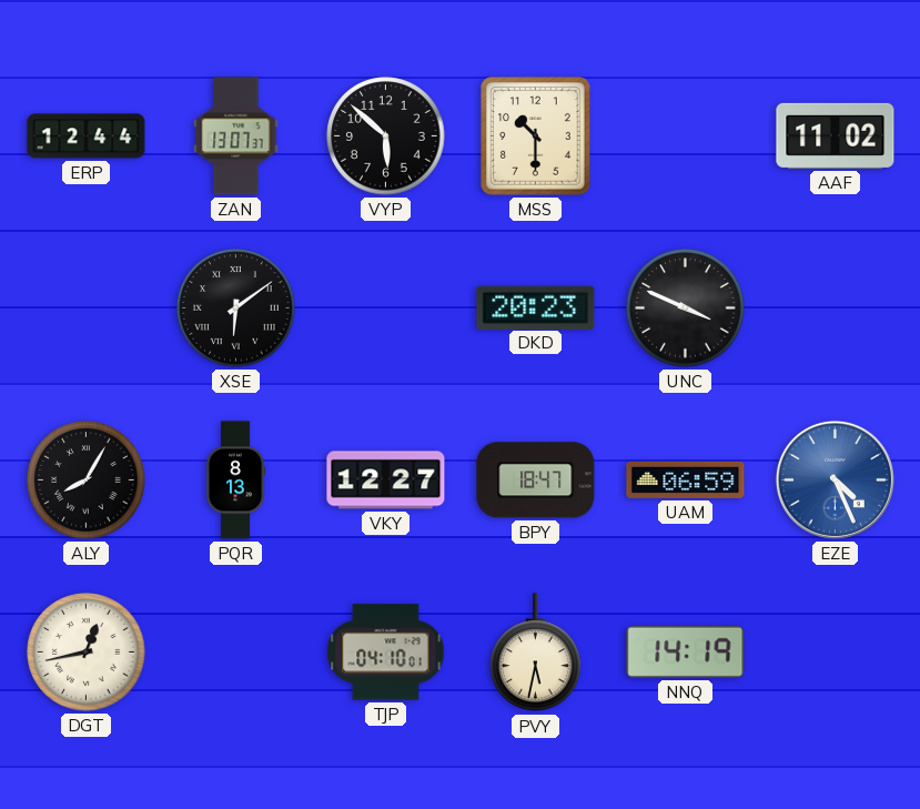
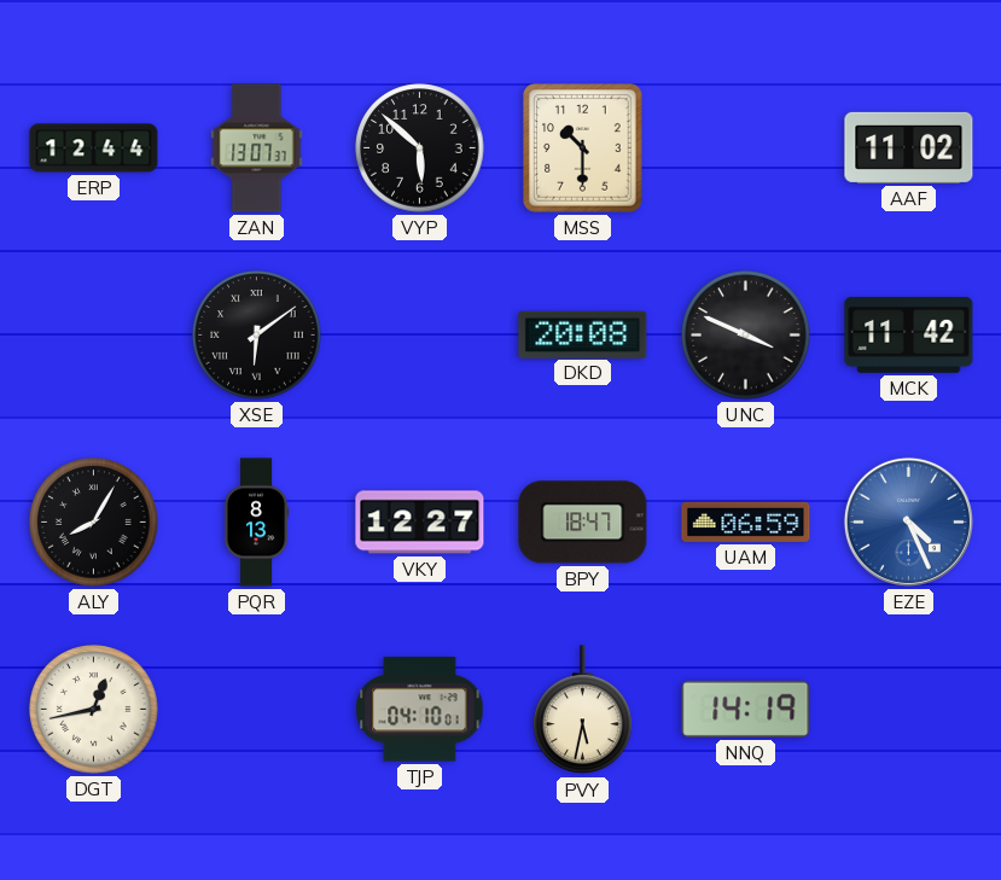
DKD: 20:23 -> 20:08
MCK: none -> 11:42
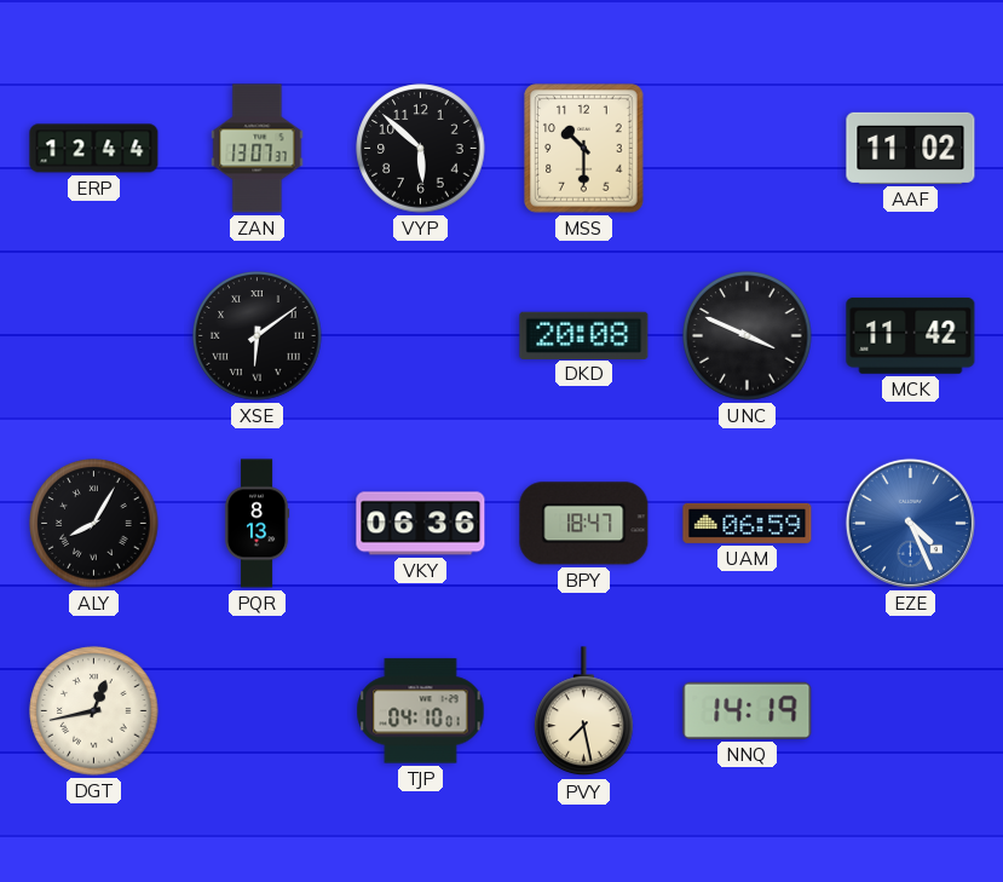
VKY: 12:27 -> 06:36
PVY: 5:32 -> 7:28
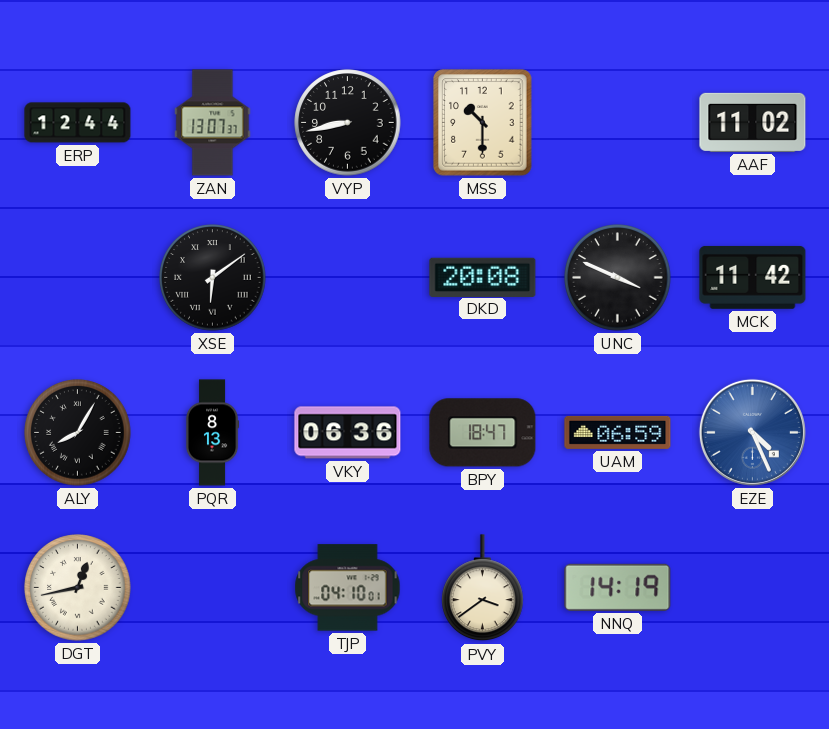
VYP: 5:52 -> 8:43
PVY: 7:28 -> 3:39
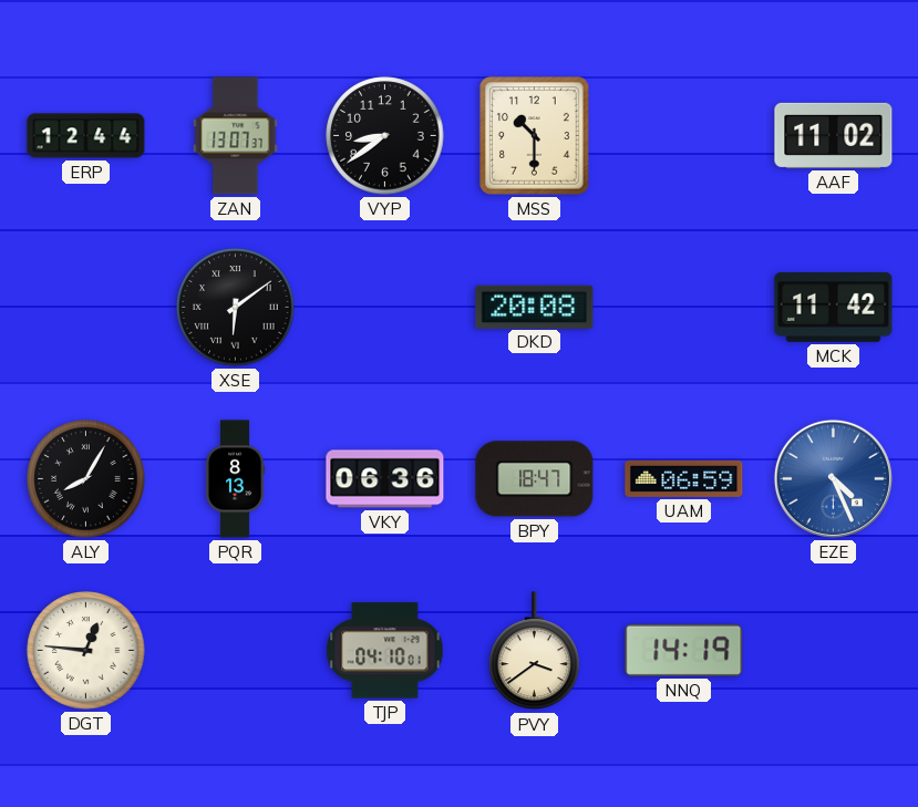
VYP: 8:43 -> 8:39
UNC: 3:49 -> none
DGT: 12:43 -> 12:46
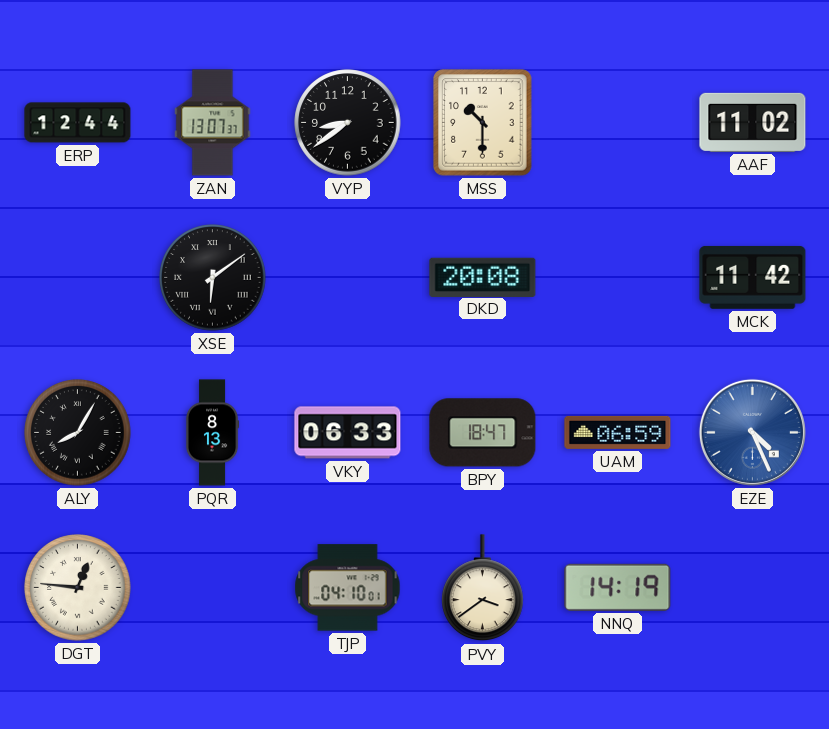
VKY: 06:36 -> 06:33
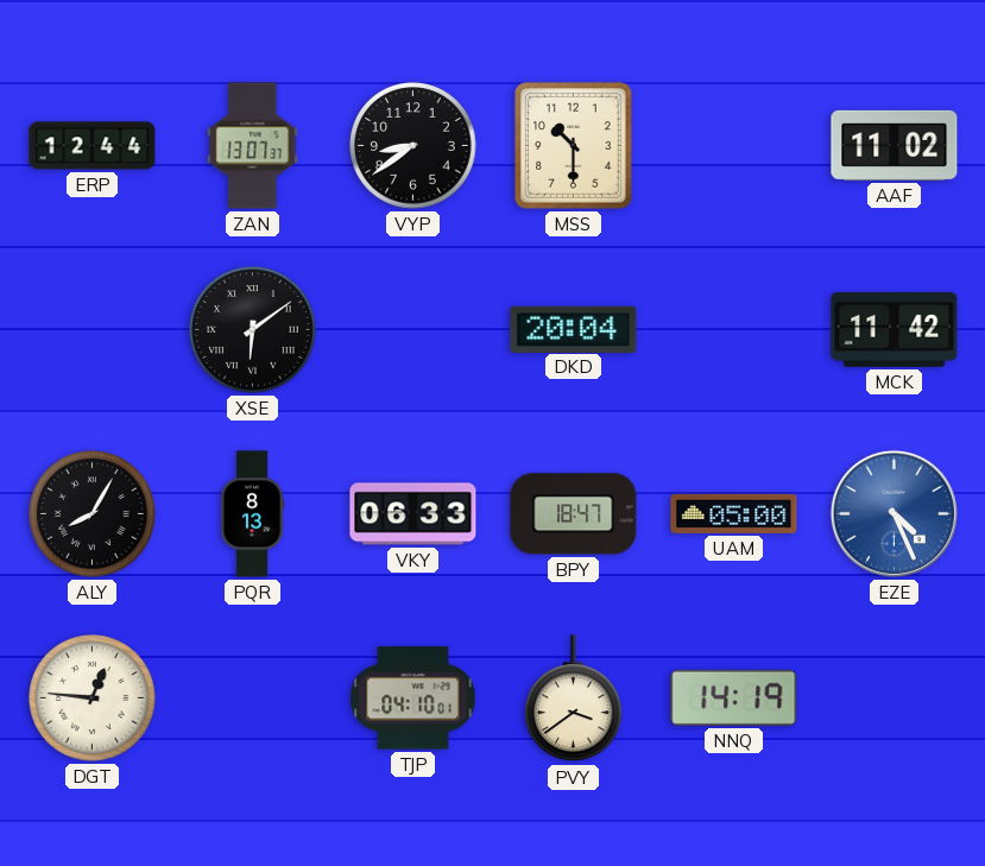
DKD: 20:08 -> 20:04
UAM: 06:59 -> 05:00
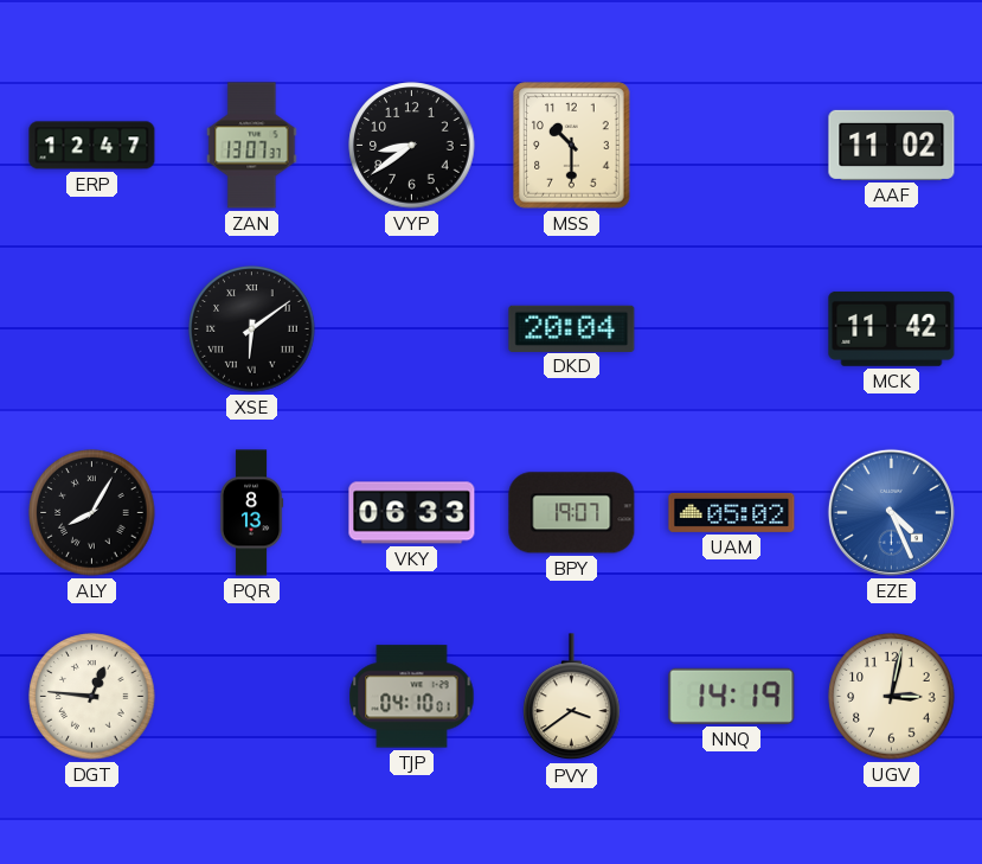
ERP: 12:44 -> 12:47
BPY: 18:47 -> 19:07
UAM: 05:00 -> 05:02
UGV: none -> 3:02
